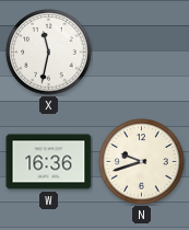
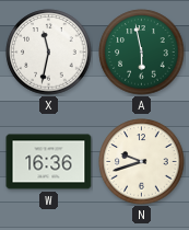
A: none -> 5:58
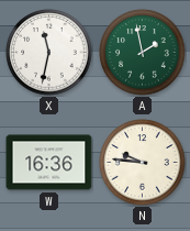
A: 5:58 -> 1:58
N: 9:42 -> 9:46
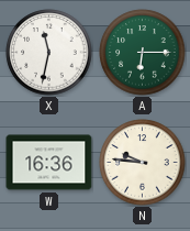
A: 1:58 -> 6:15
